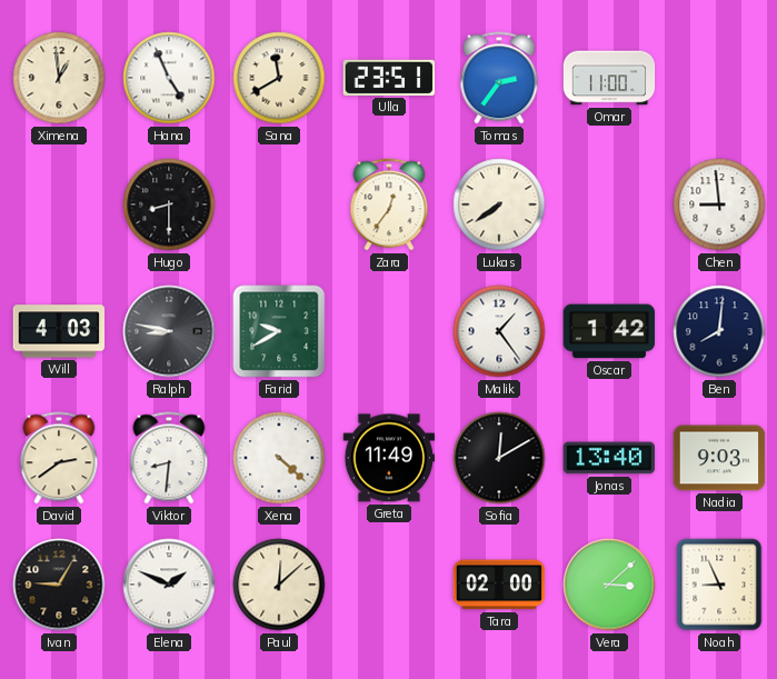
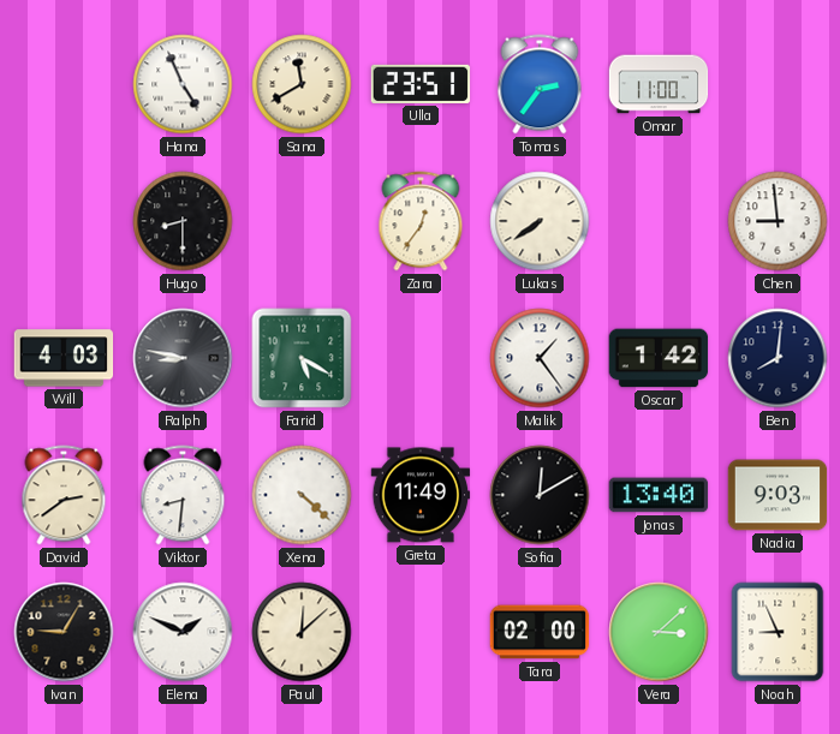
Ximena: 12:59 -> none
Farid: 9:40 -> 5:20
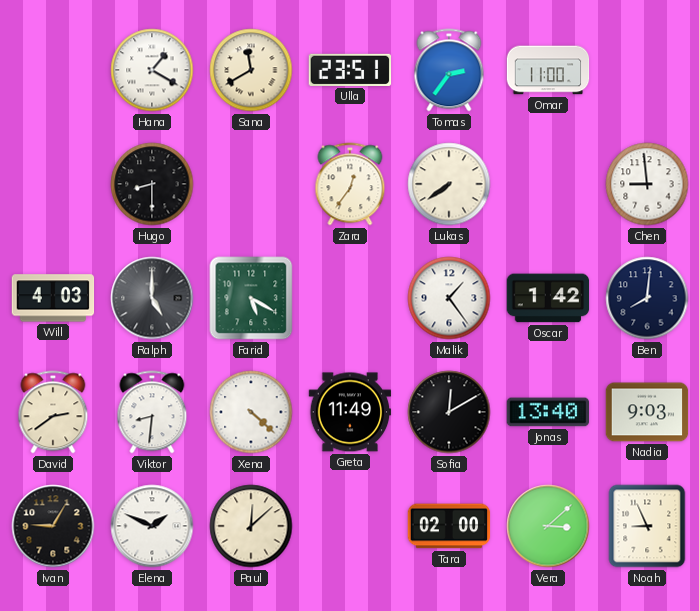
Hana: 4:56 -> 1:20
Ralph: 8:47 -> 5:00
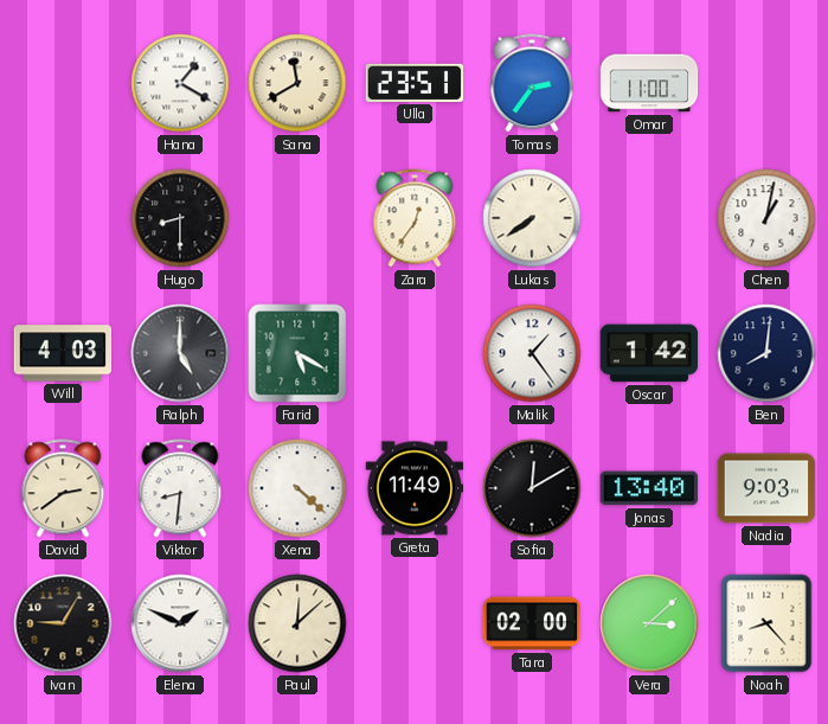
Chen: 8:59 -> 1:02
Noah: 8:56 -> 8:23
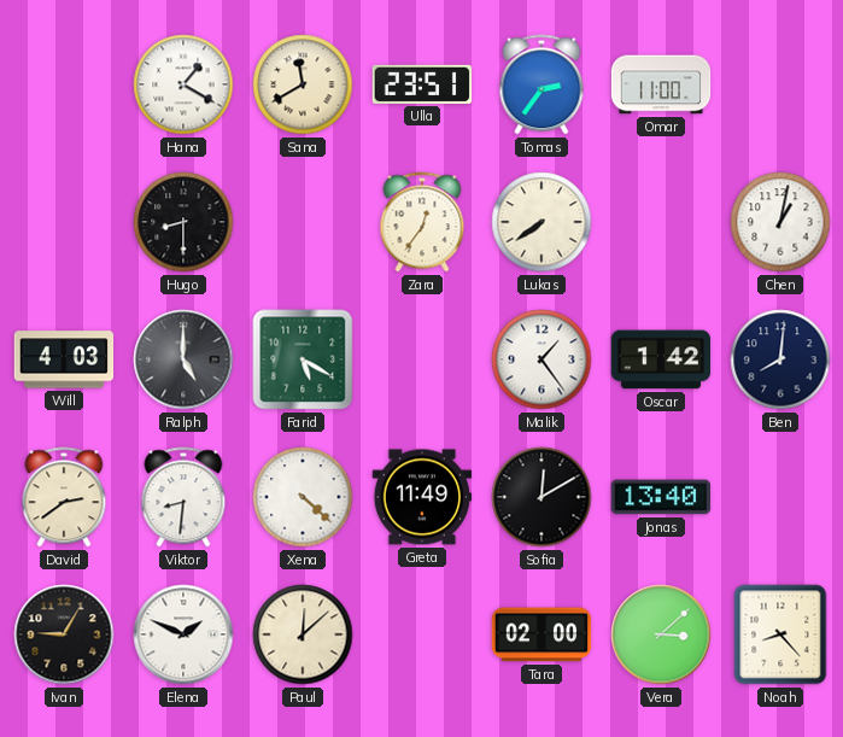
Nadia: 9:03 -> none
